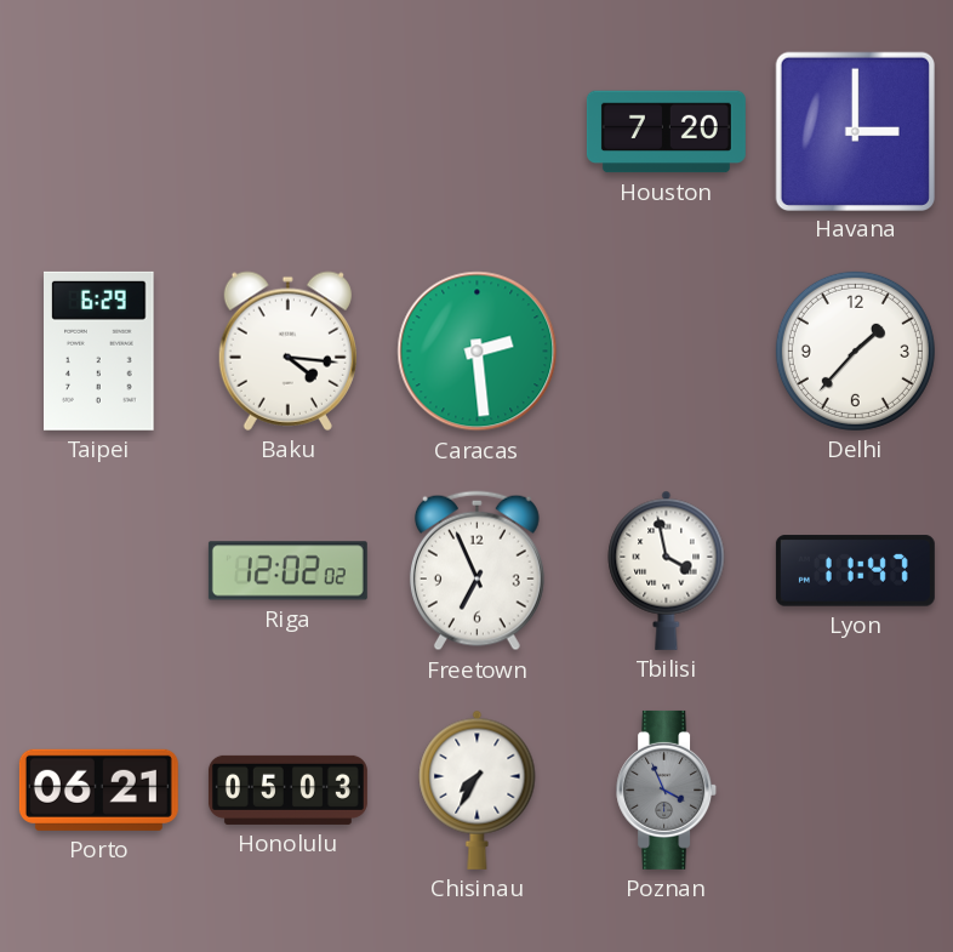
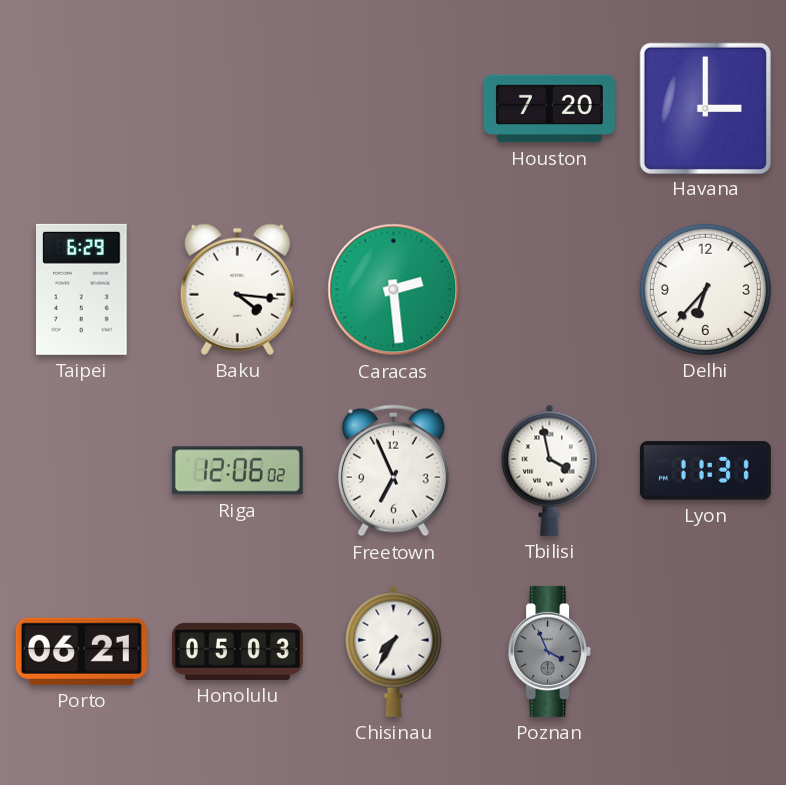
Delhi: 1:37 -> 6:37
Riga: 12:02 -> 12:06
Lyon: 11:47 -> 11:31
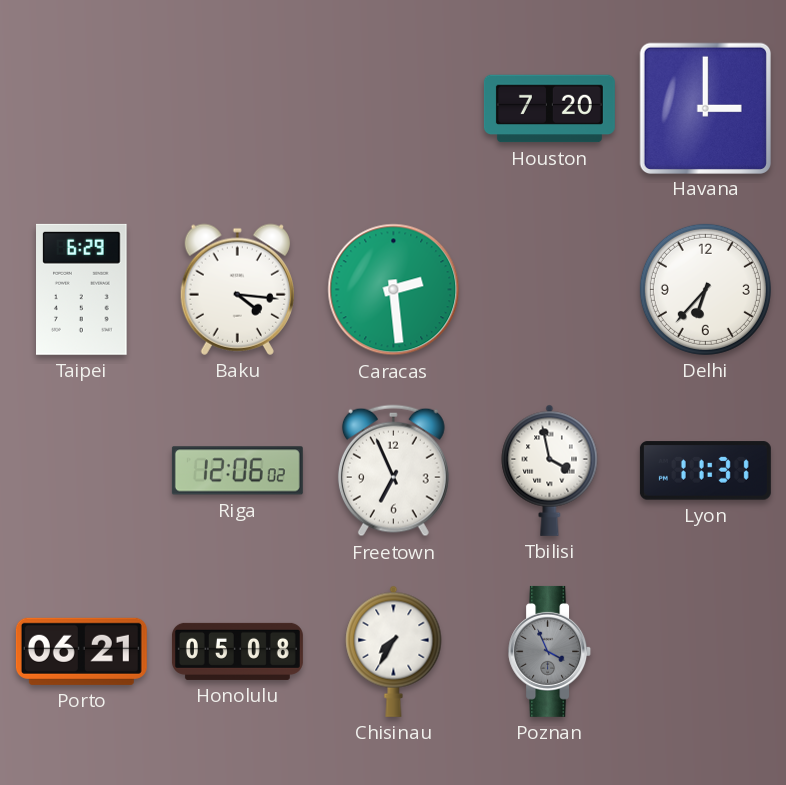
Honolulu: 05:03 -> 05:08
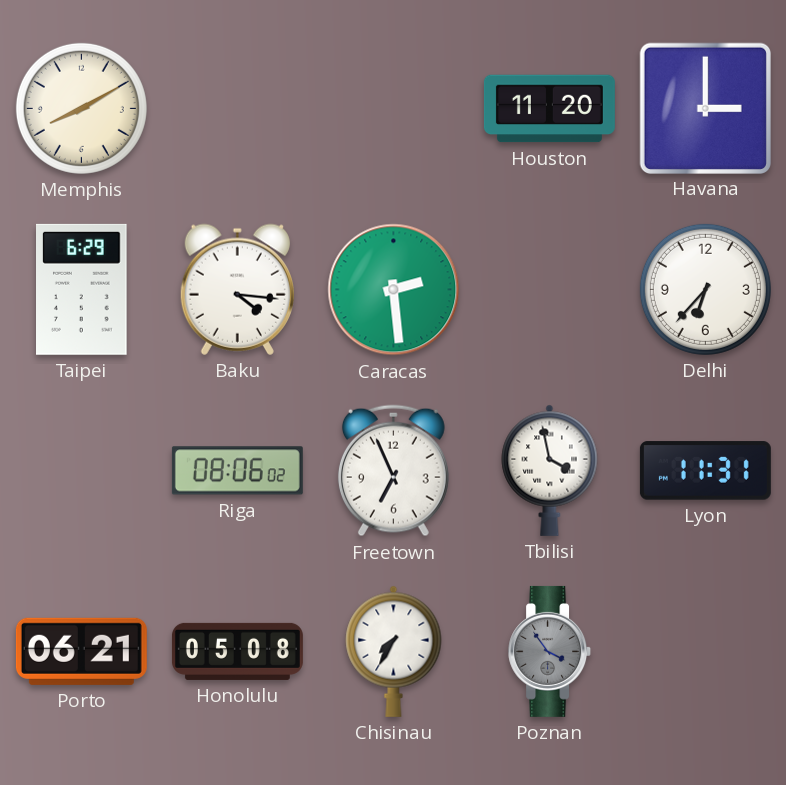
Memphis: none -> 8:10
Houston: 7:20 -> 11:20
Riga: 12:06 -> 08:06
Poznan: 3:56 -> 3:54
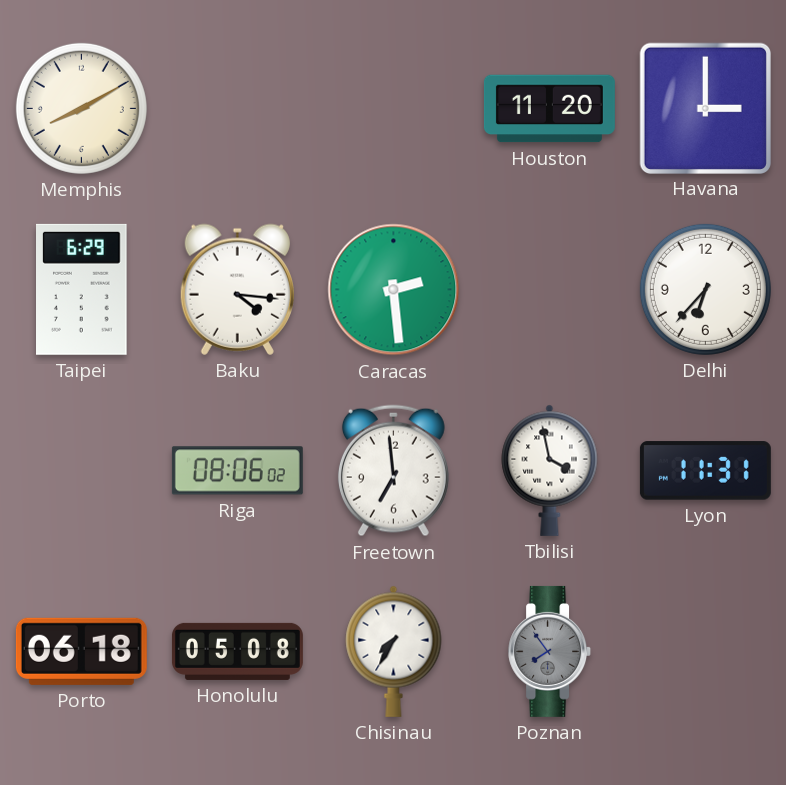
Freetown: 6:56 -> 6:59
Porto: 06:21 -> 06:18
Poznan: 3:54 -> 7:54
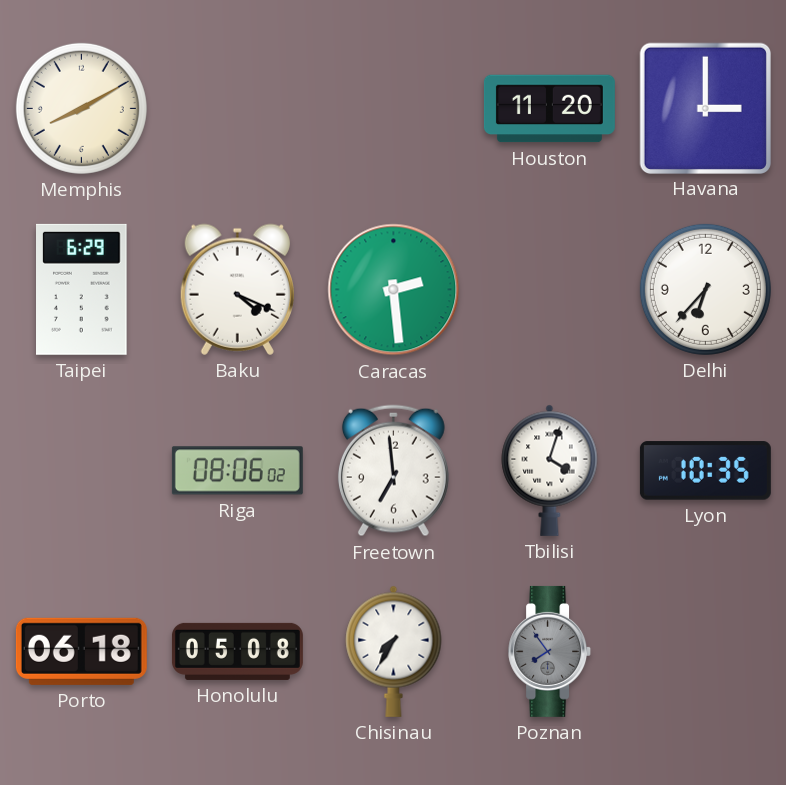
Baku: 4:16 -> 4:19
Tbilisi: 3:58 -> 4:03
Lyon: 11:31 -> 10:35
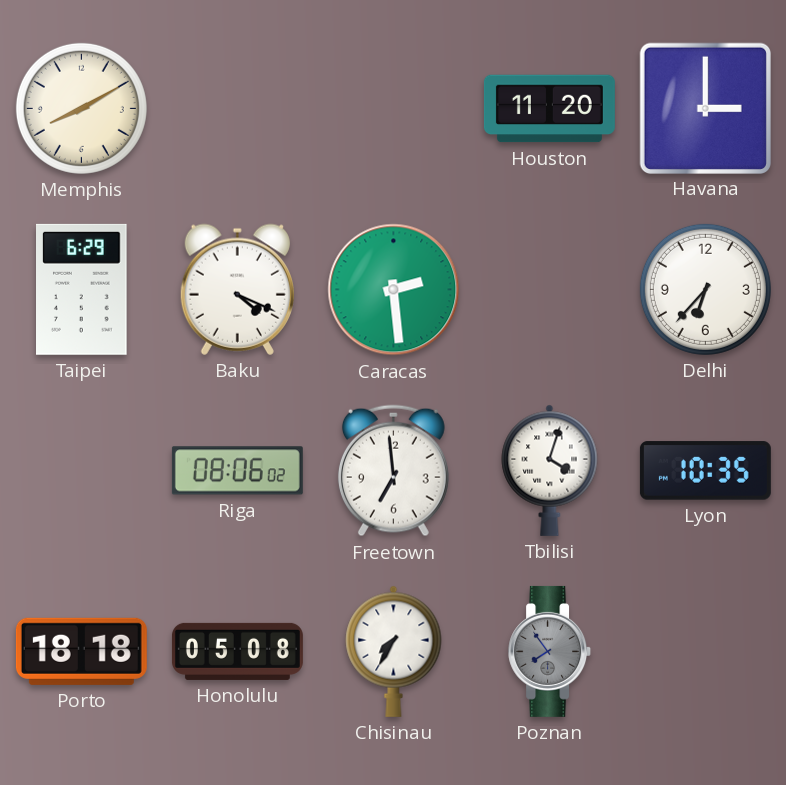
Porto: 06:18 -> 18:18
